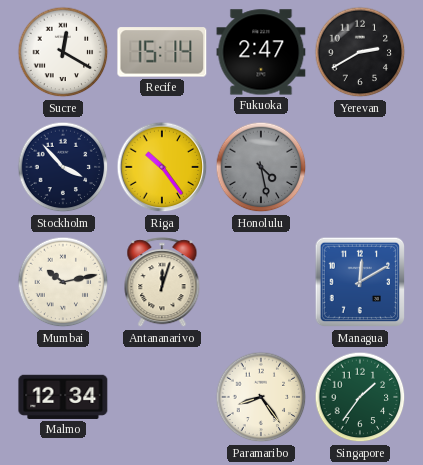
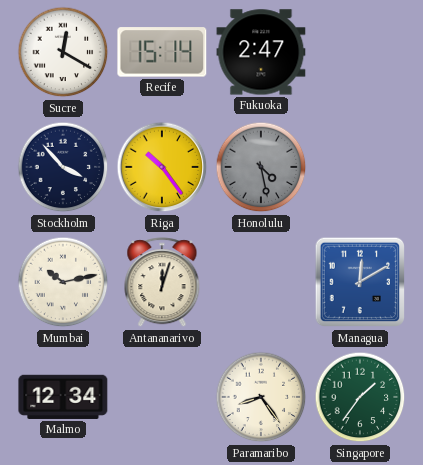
Yerevan: 2:40 -> none
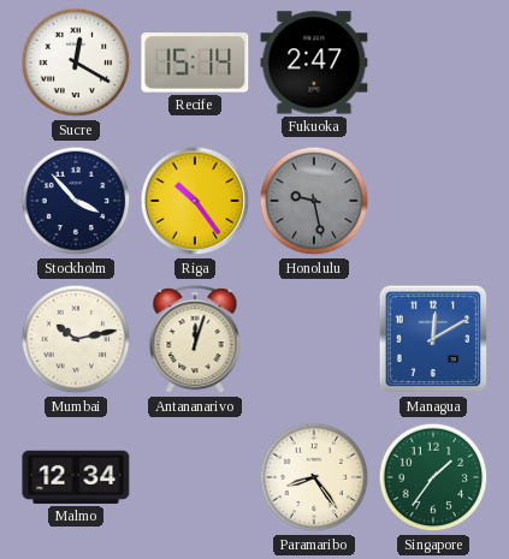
Honolulu: 4:28 -> 9:28
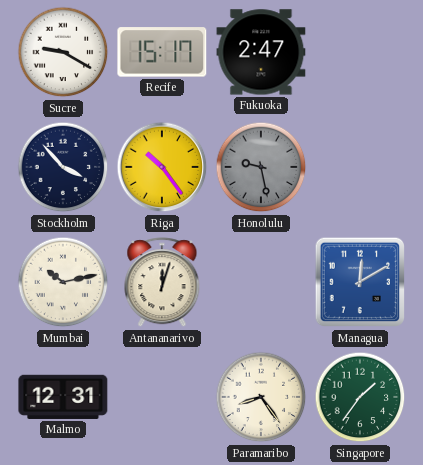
Sucre: 12:20 -> 9:20
Recife: 15:14 -> 15:17
Malmo: 12:34 -> 12:31
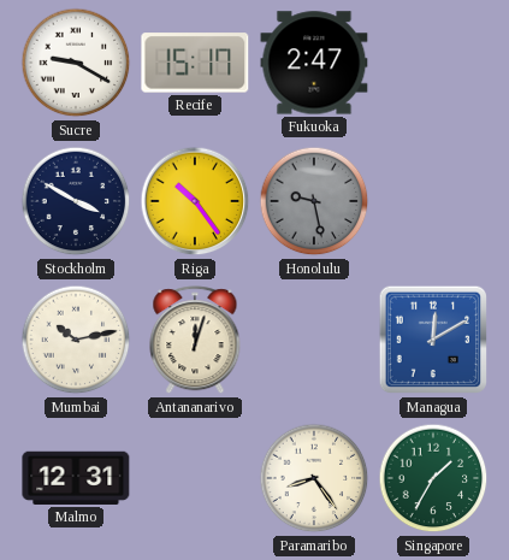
Stockholm: 3:53 -> 3:50
Singapore: 1:36 -> 1:35
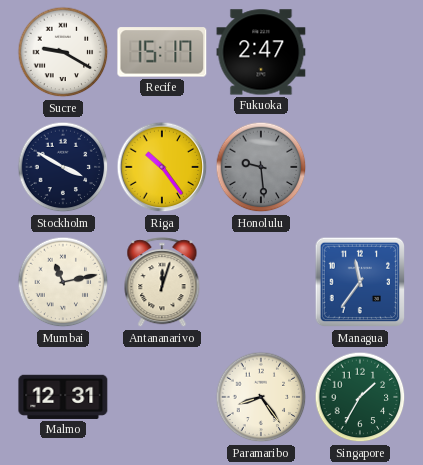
Honolulu: 9:28 -> 9:29
Mumbai: 10:13 -> 11:13
Managua: 12:10 -> 11:36
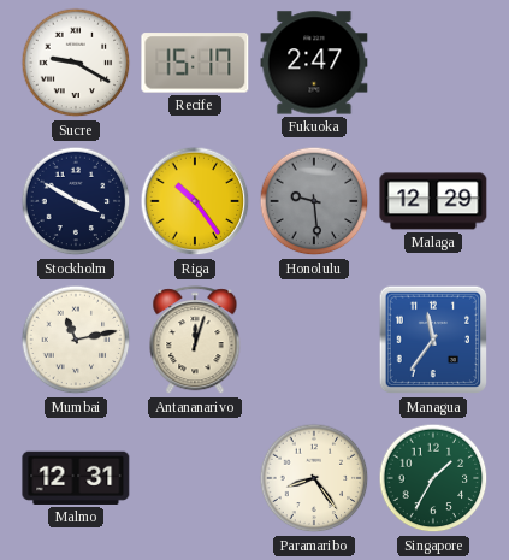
Malaga: none -> 12:29
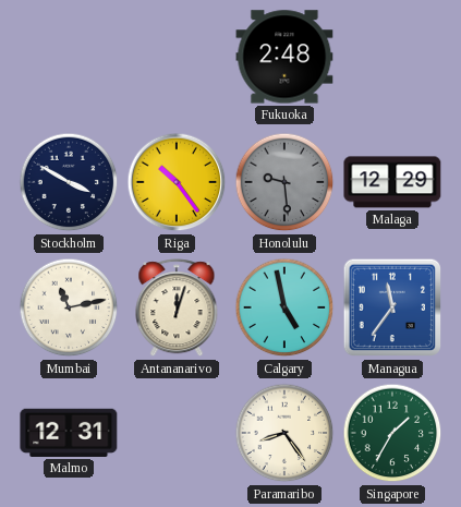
Sucre: 9:20 -> none
Recife: 15:17 -> none
Fukuoka: 2:47 -> 2:48
Calgary: none -> 4:58
